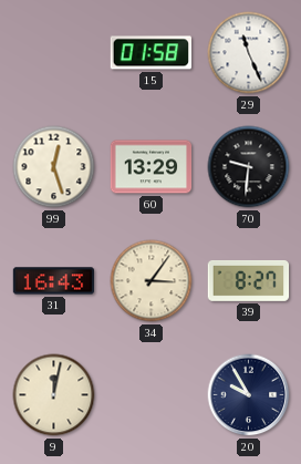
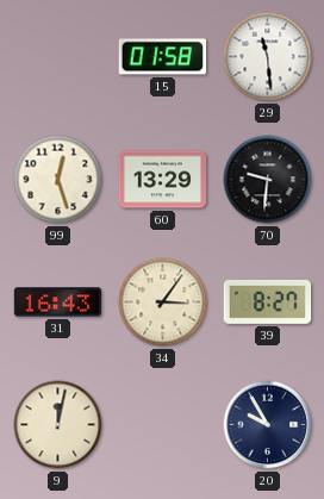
29: 11:26 -> 11:29
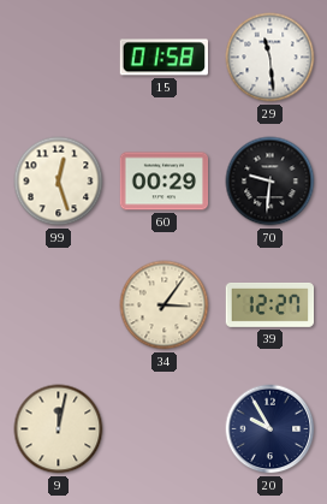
60: 13:29 -> 00:29
31: 16:43 -> none
39: 8:27 -> 12:27
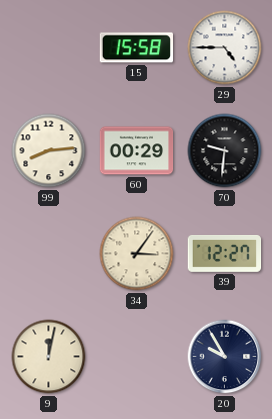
15: 01:58 -> 15:58
29: 11:29 -> 4:45
99: 12:27 -> 8:14
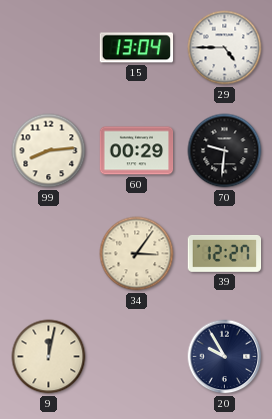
15: 15:58 -> 13:04
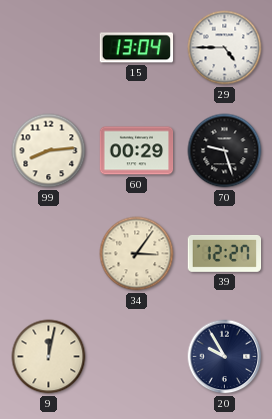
70: 9:31 -> 9:27
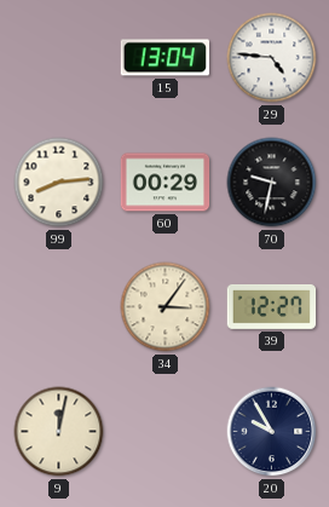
29: 4:45 -> 4:46
70: 9:27 -> 9:32
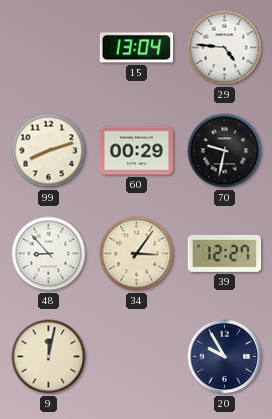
99: 8:14 -> 8:12
48: none -> 8:53
